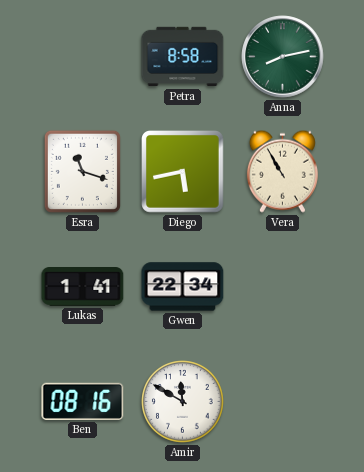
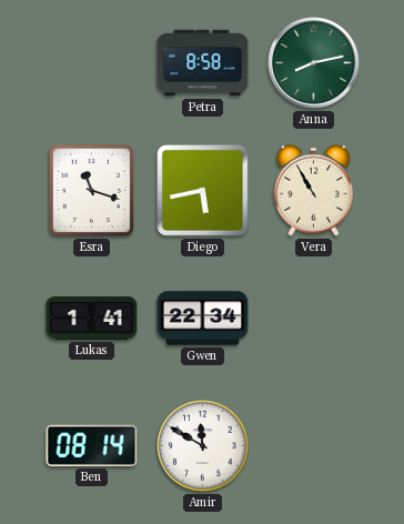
Ben: 08:16 -> 08:14
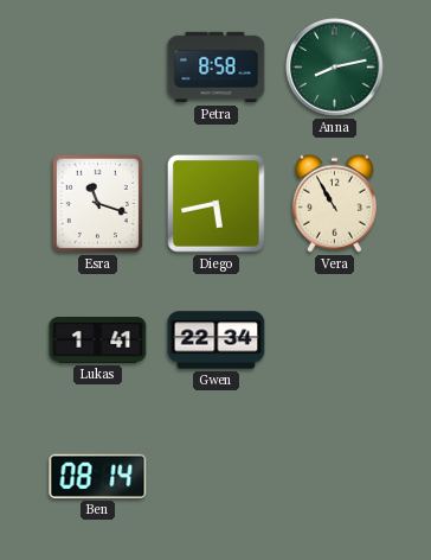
Amir: 11:50 -> none
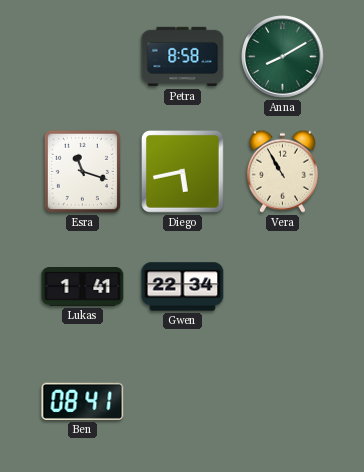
Anna: 8:13 -> 8:10
Ben: 08:14 -> 08:41
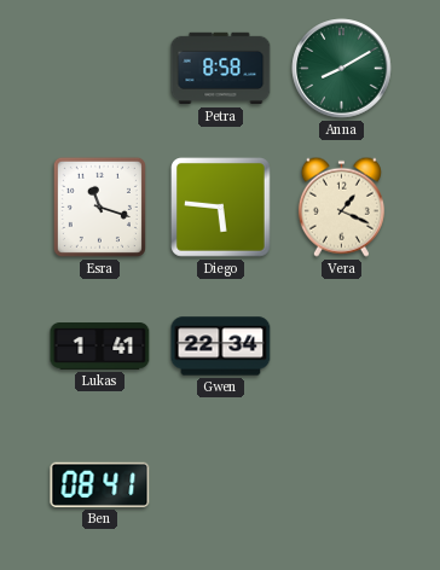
Diego: 5:43 -> 5:46
Vera: 10:55 -> 1:19
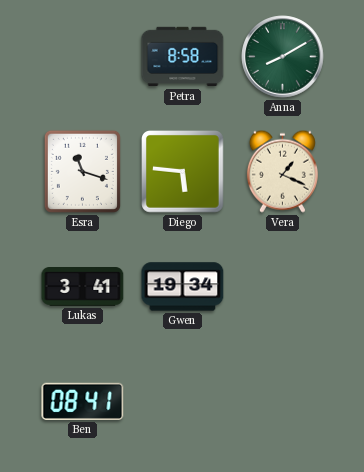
Lukas: 1:41 -> 3:41
Gwen: 22:34 -> 19:34
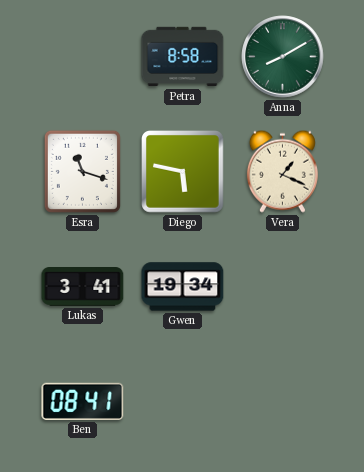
Diego: 5:46 -> 5:47
